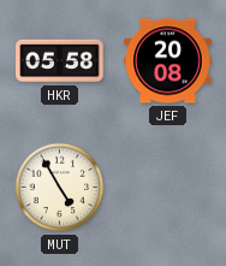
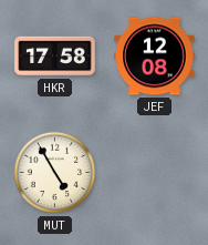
HKR: 05:58 -> 17:58
JEF: 20:08 -> 12:08
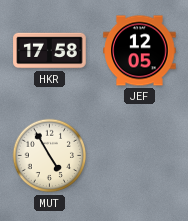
JEF: 12:08 -> 12:05
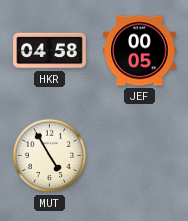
HKR: 17:58 -> 04:58
JEF: 12:05 -> 00:05
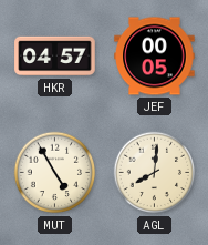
HKR: 04:58 -> 04:57
AGL: none -> 8:01
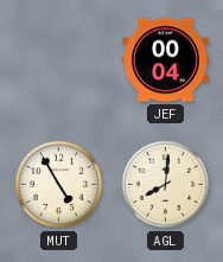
HKR: 04:57 -> none
JEF: 00:05 -> 00:04
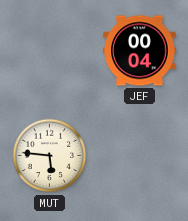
MUT: 4:55 -> 5:46
AGL: 8:01 -> none
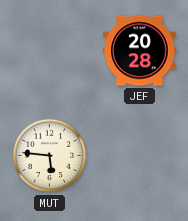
JEF: 00:04 -> 20:28
